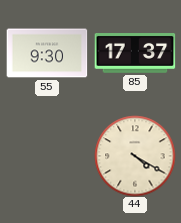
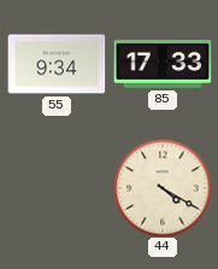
55: 9:30 -> 9:34
85: 17:37 -> 17:33
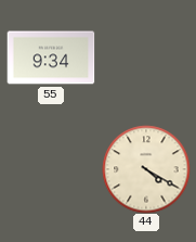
85: 17:33 -> none
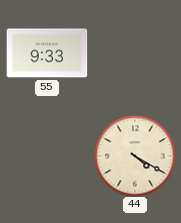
55: 9:34 -> 9:33
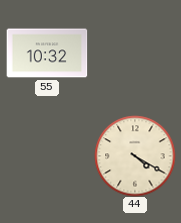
55: 9:33 -> 10:32
